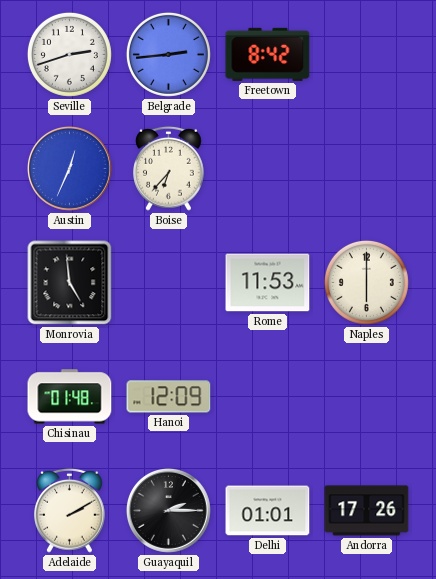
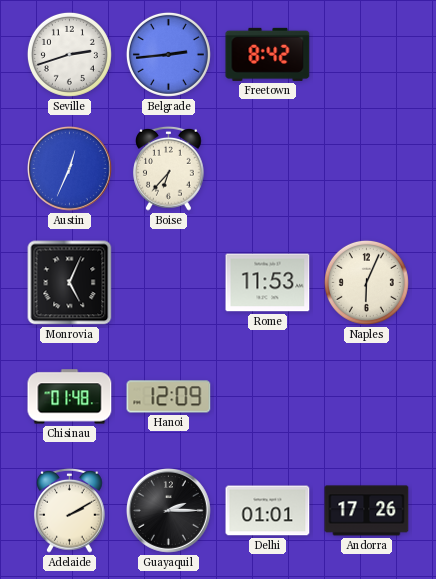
Monrovia: 4:59 -> 5:04
Naples: 6:00 -> 6:04
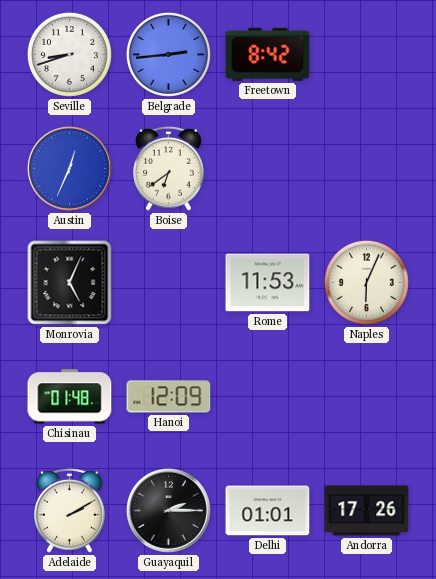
Seville: 2:42 -> 8:42
Boise: 6:37 -> 6:39
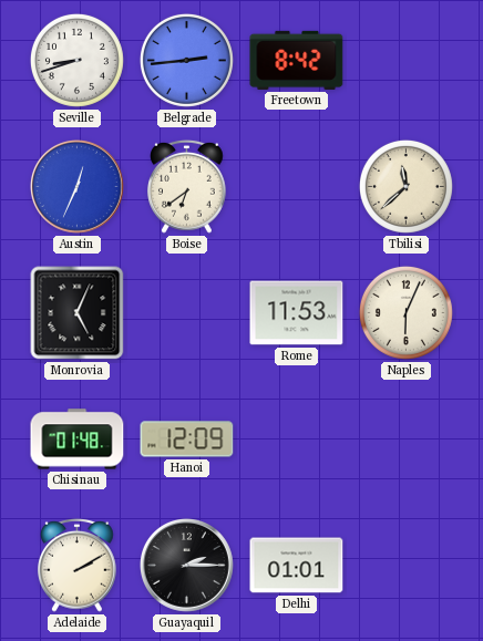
Tbilisi: none -> 11:38
Andorra: 17:26 -> none
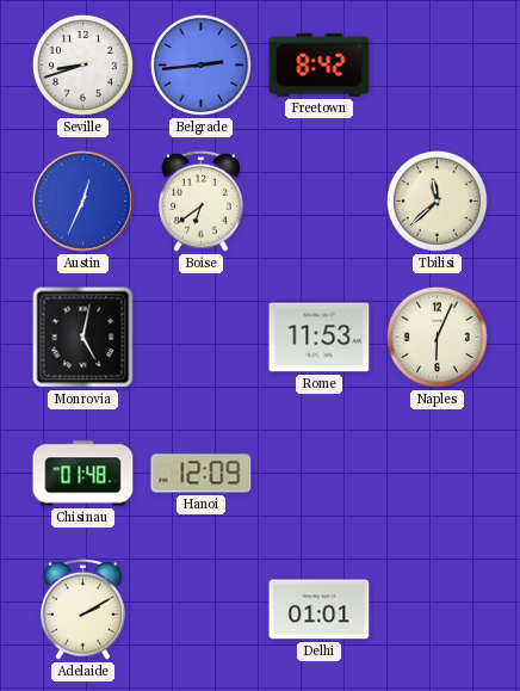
Monrovia: 5:04 -> 5:02
Guayaquil: 2:15 -> none
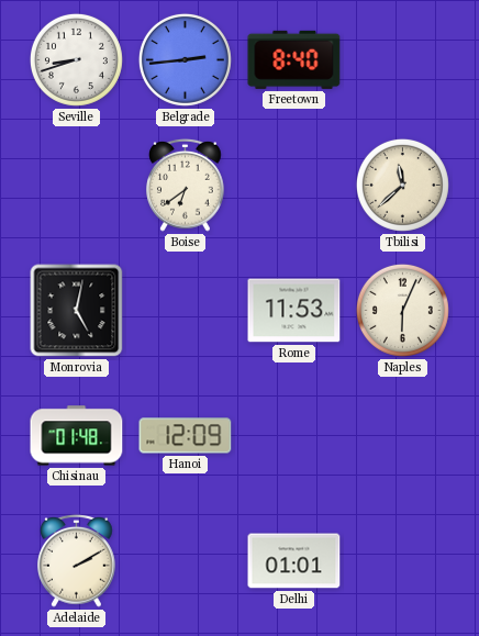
Freetown: 8:42 -> 8:40
Austin: 12:34 -> none
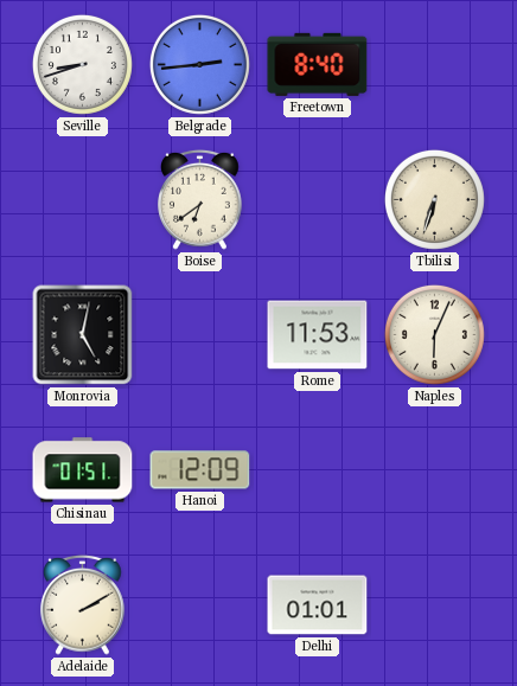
Tbilisi: 11:38 -> 6:33
Chisinau: 01:48 -> 01:51
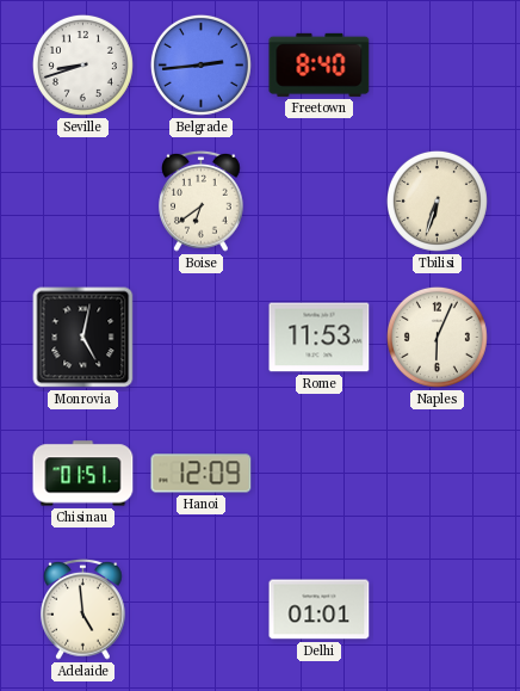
Adelaide: 2:10 -> 4:59
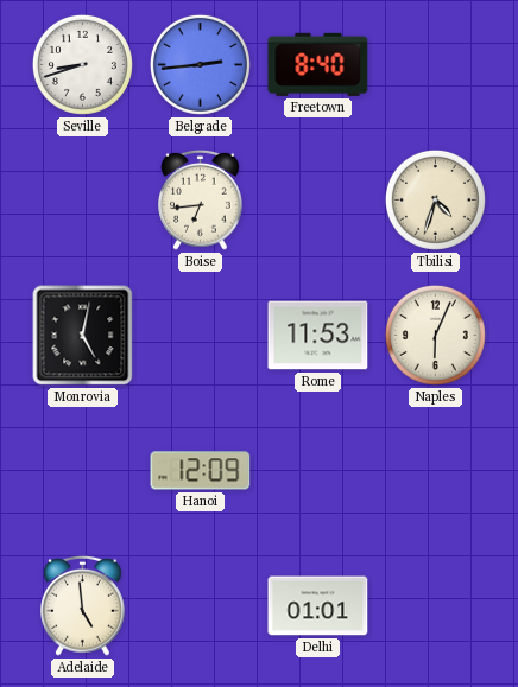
Boise: 6:39 -> 6:44
Tbilisi: 6:33 -> 4:33
Chisinau: 01:51 -> none
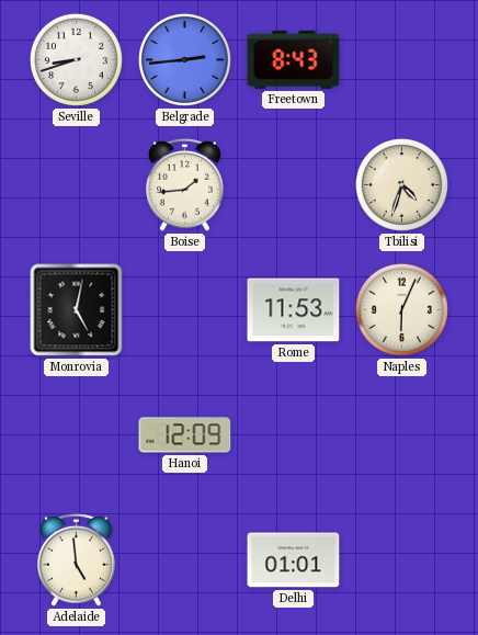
Freetown: 8:40 -> 8:43
Boise: 6:44 -> 1:44
